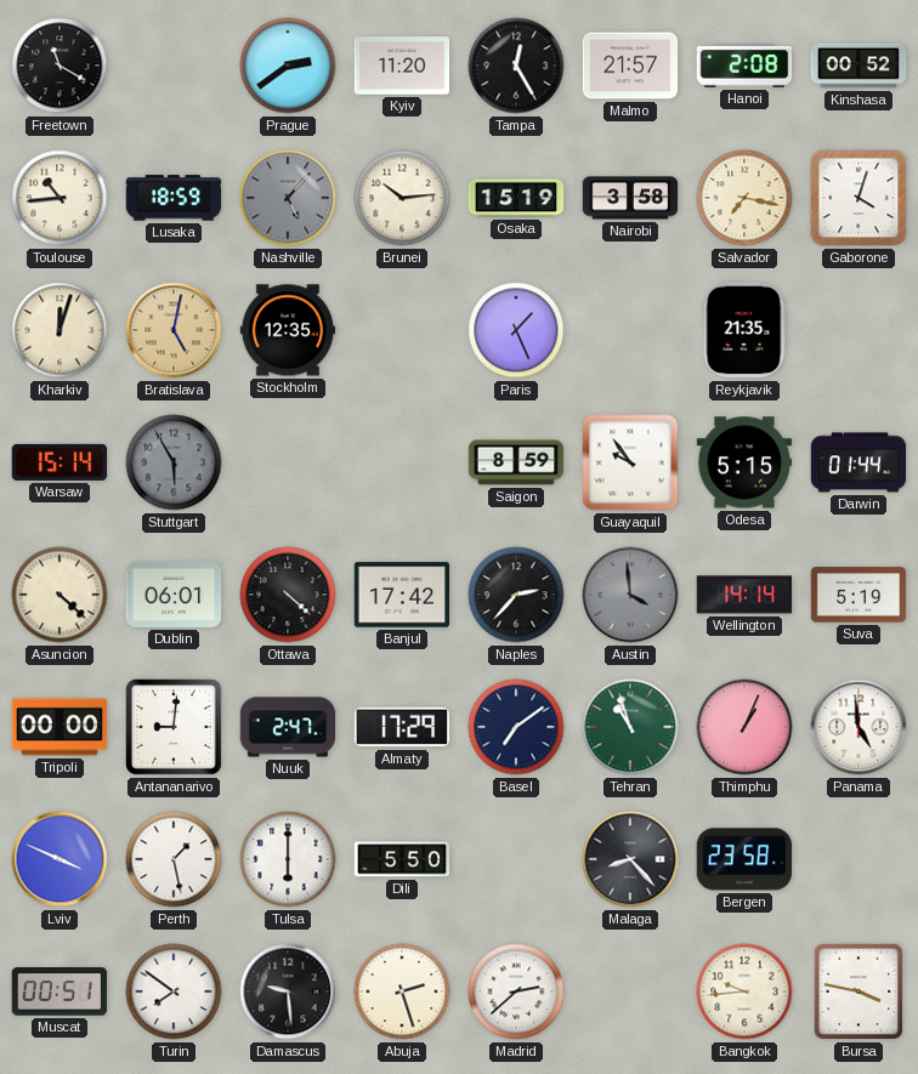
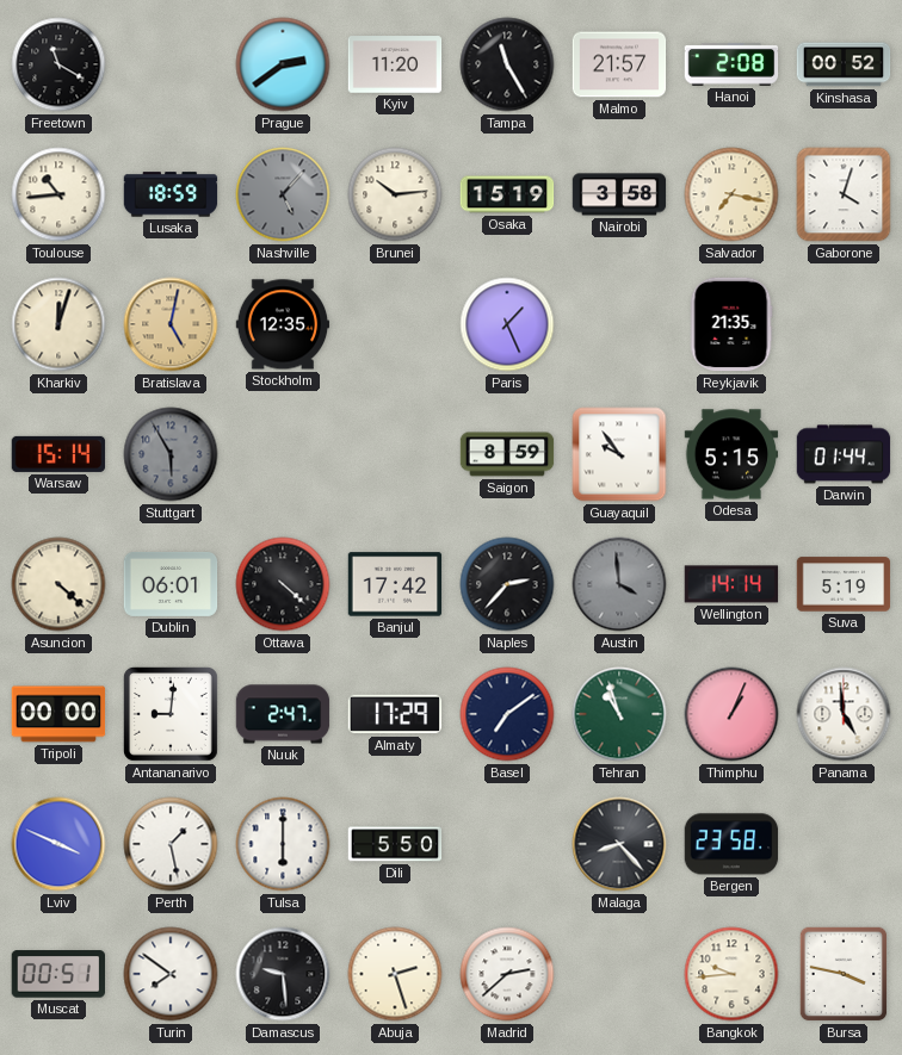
Tampa: 12:25 -> 11:25
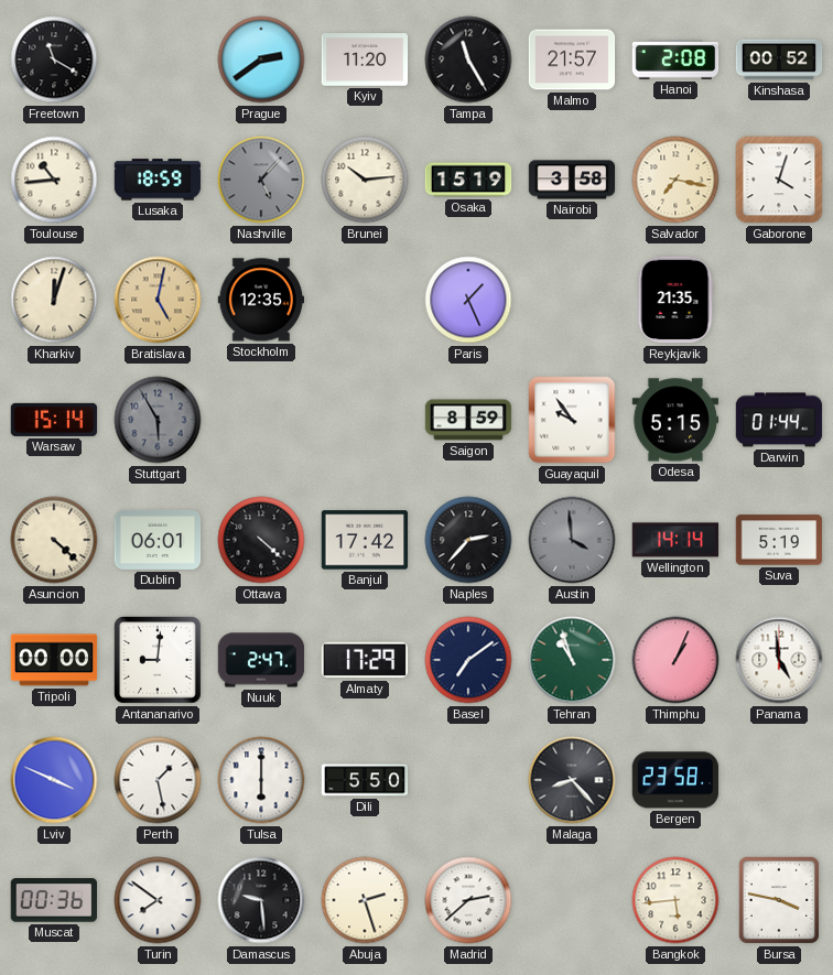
Muscat: 00:51 -> 00:36
Bangkok: 9:44 -> 5:44
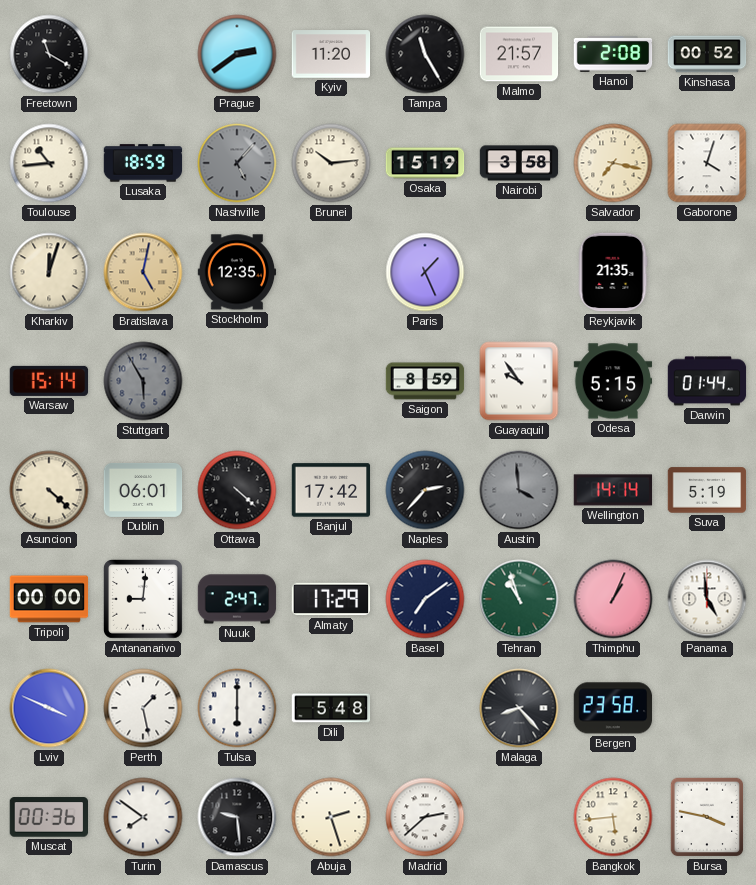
Dili: 5:50 -> 5:48
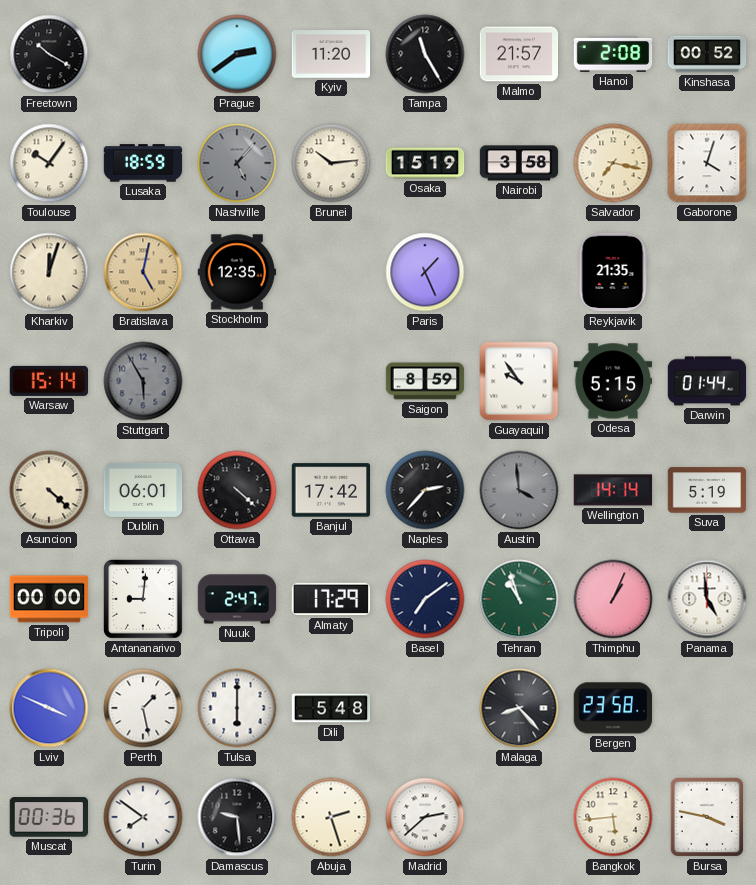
Freetown: 11:20 -> 10:20
Toulouse: 10:44 -> 10:06
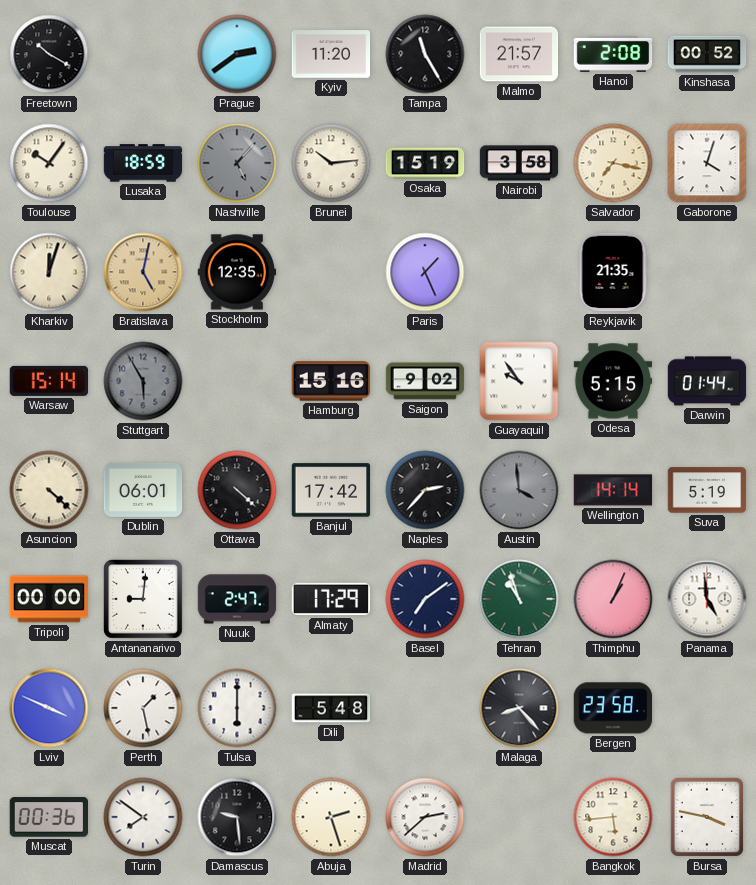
Hamburg: none -> 15:16
Saigon: 8:59 -> 9:02
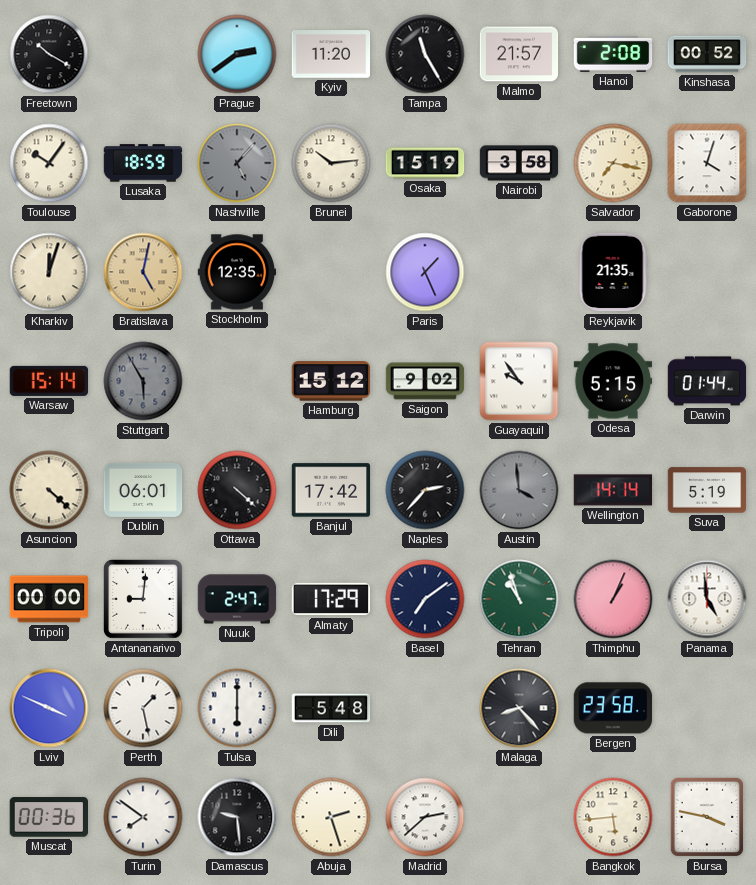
Hamburg: 15:16 -> 15:12
